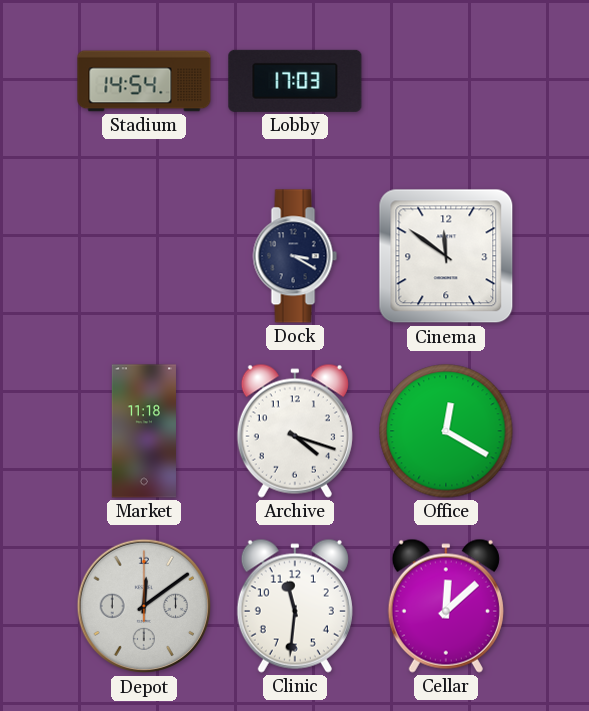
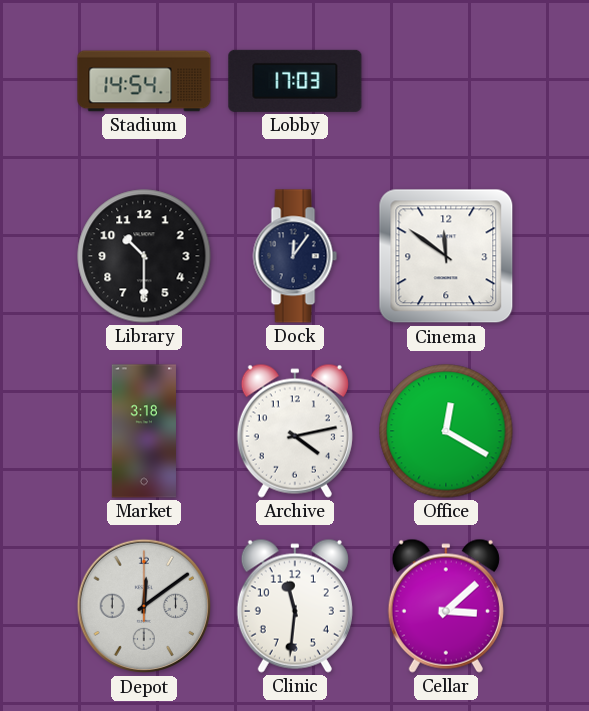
Library: none -> 10:30
Dock: 3:20 -> 12:06
Market: 11:18 -> 3:18
Archive: 4:18 -> 4:13
Cellar: 12:08 -> 3:08
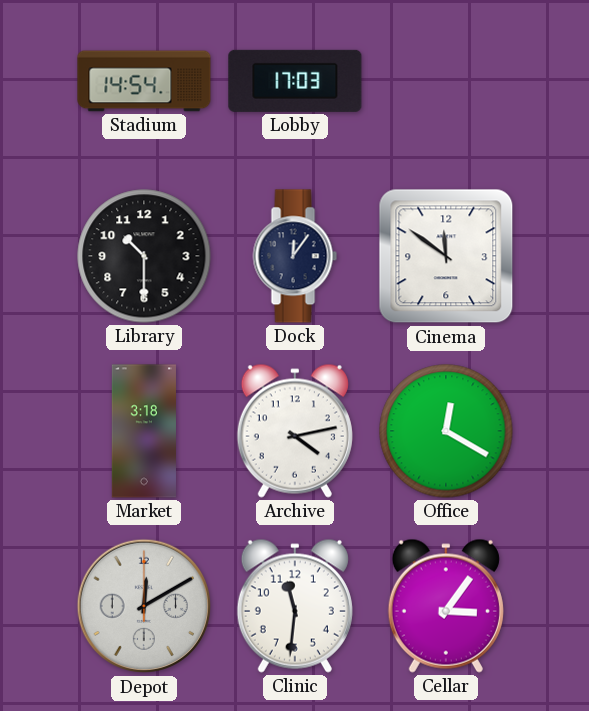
Depot: 12:09 -> 12:10
Cellar: 3:08 -> 3:06
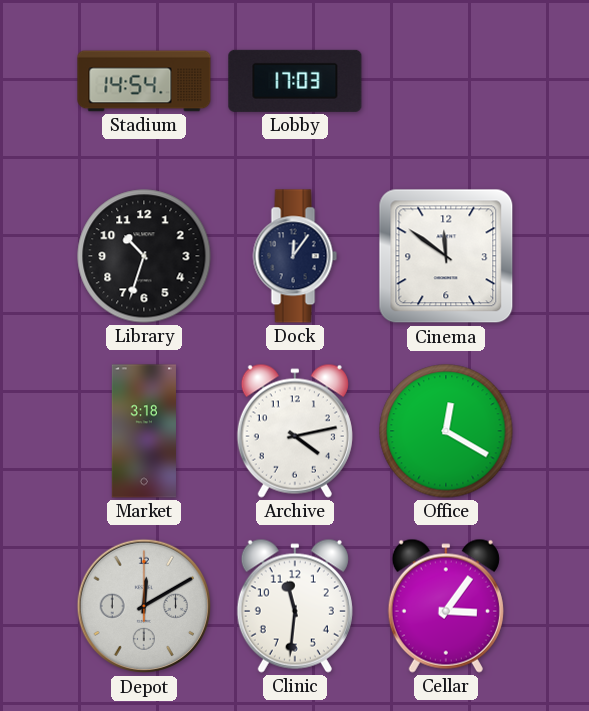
Library: 10:30 -> 10:33
